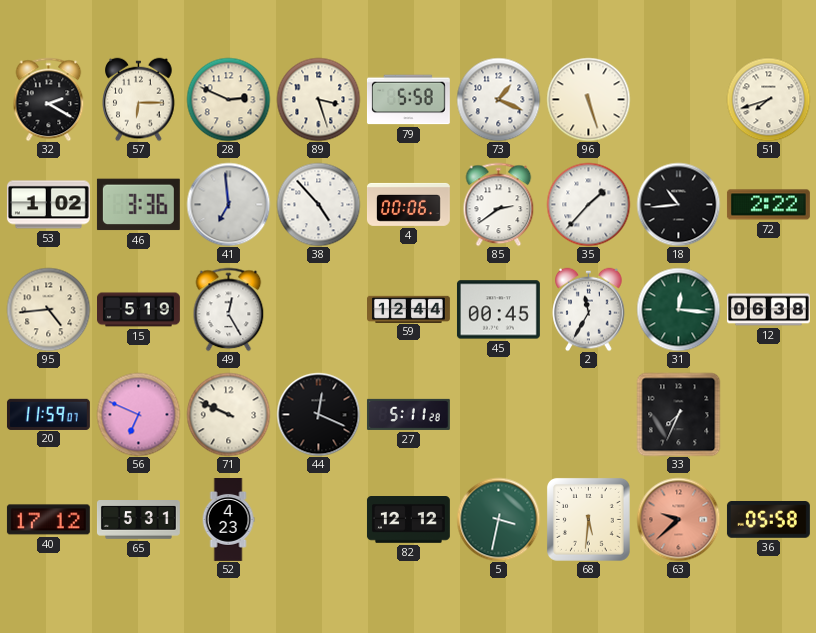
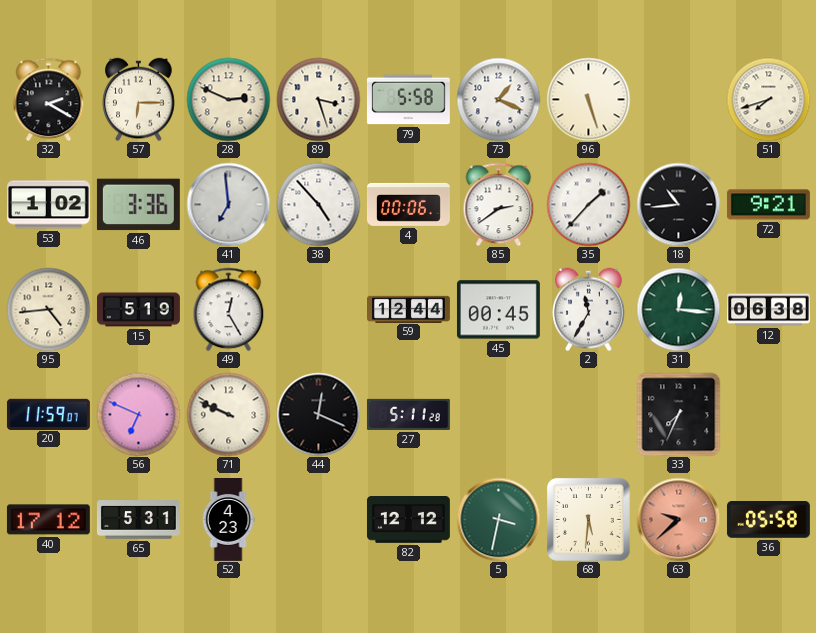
72: 2:22 -> 9:21
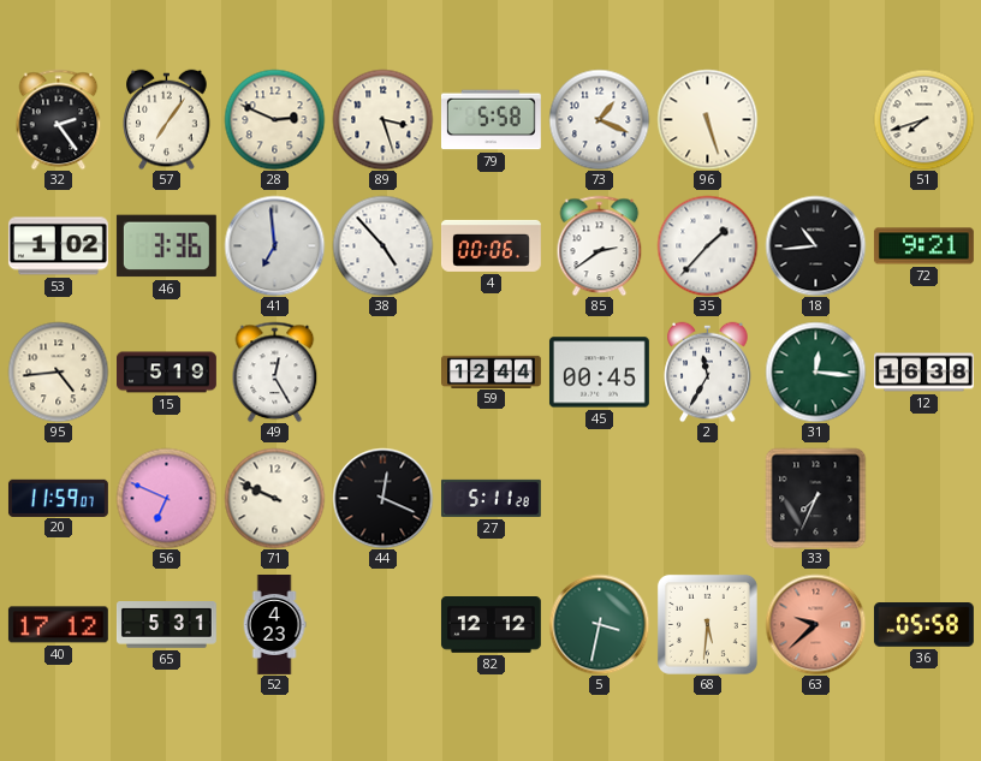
32: 2:20 -> 2:24
57: 6:15 -> 7:06
12: 06:38 -> 16:38
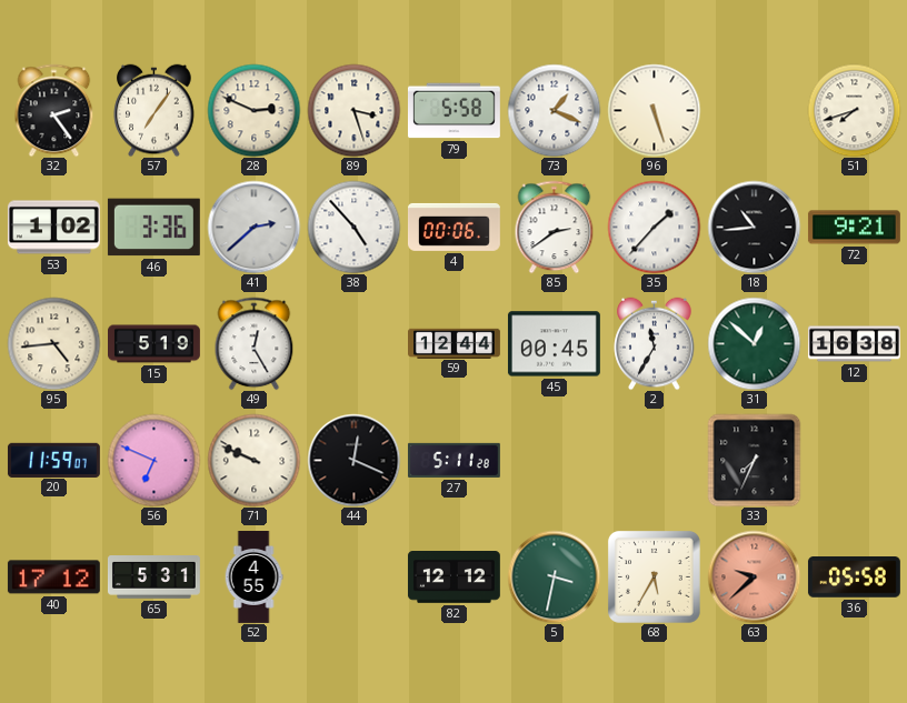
41: 6:59 -> 2:38
31: 12:16 -> 12:52
52: 4:23 -> 4:55
68: 5:31 -> 5:35
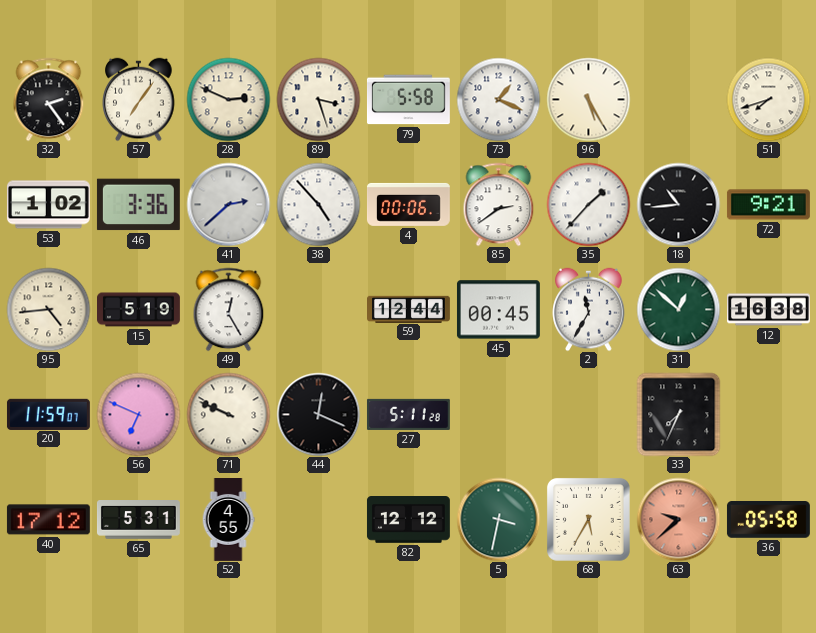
96: 5:27 -> 5:25
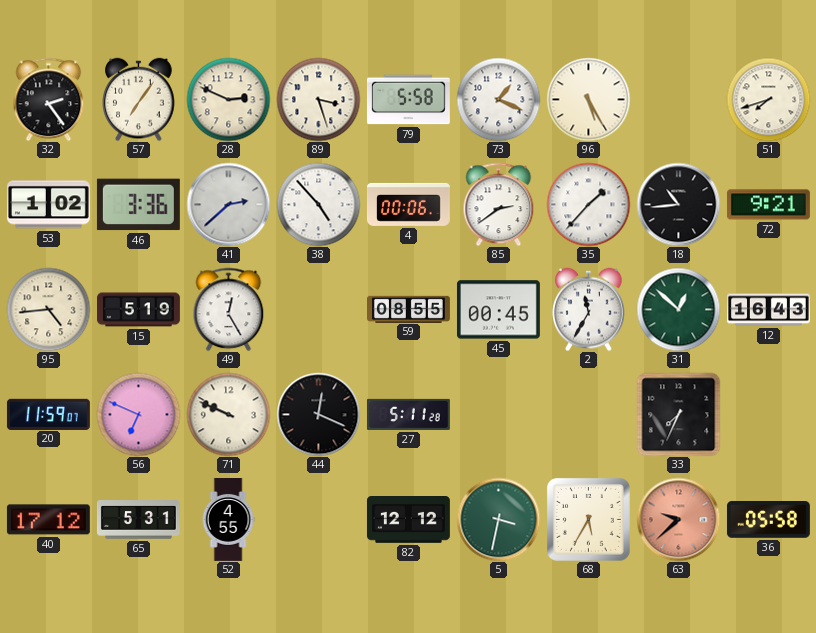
59: 12:44 -> 08:55
12: 16:38 -> 16:43
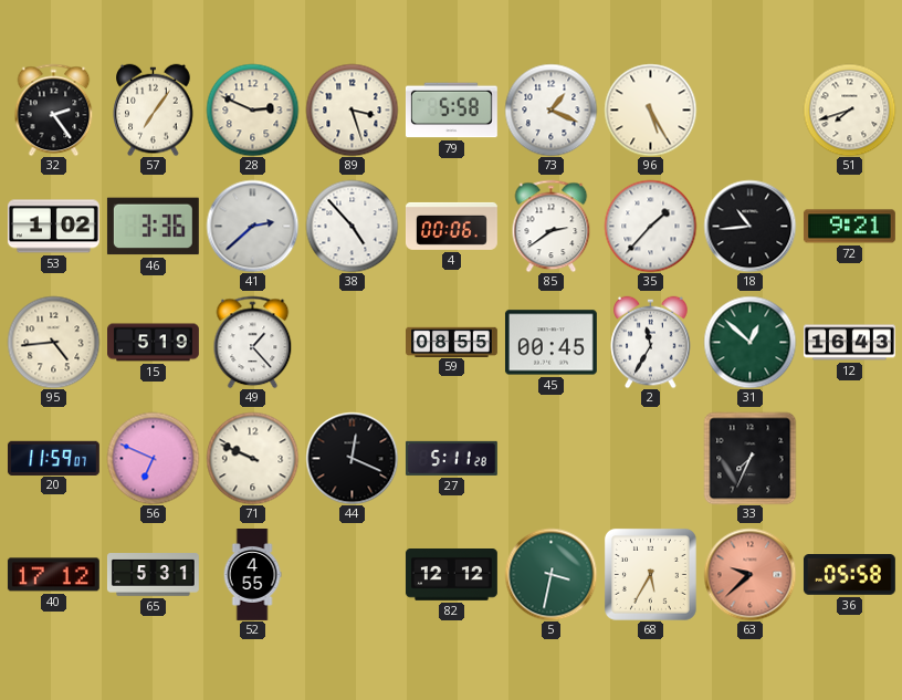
49: 12:25 -> 1:23
